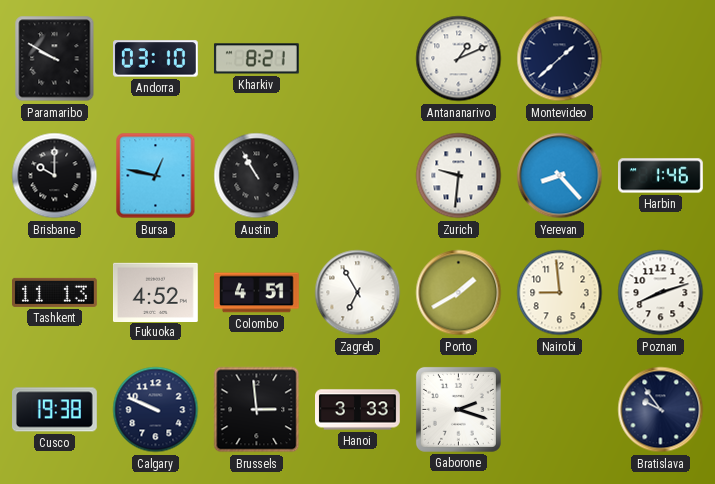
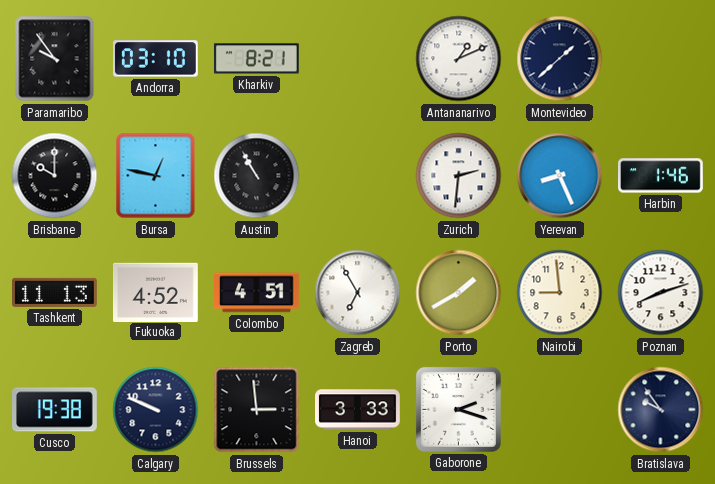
Paramaribo: 9:50 -> 9:54
Zurich: 9:31 -> 2:31
Yerevan: 8:23 -> 8:26
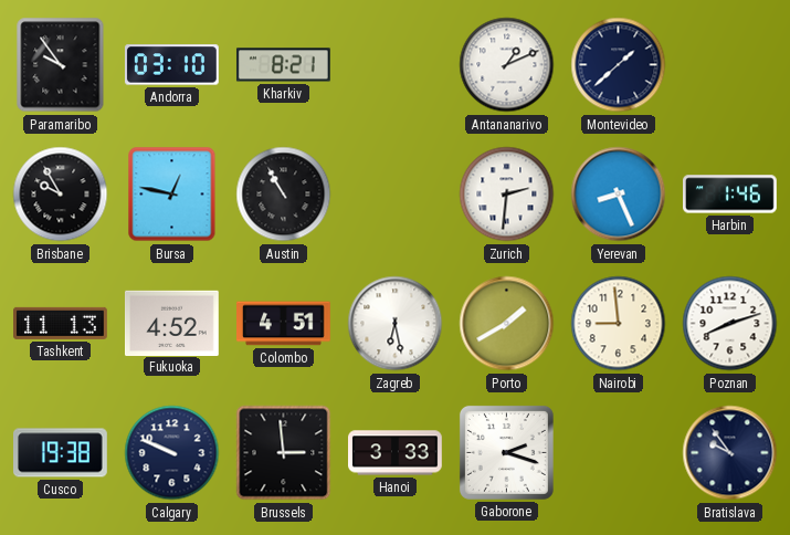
Brisbane: 10:00 -> 9:55
Zagreb: 6:55 -> 6:28
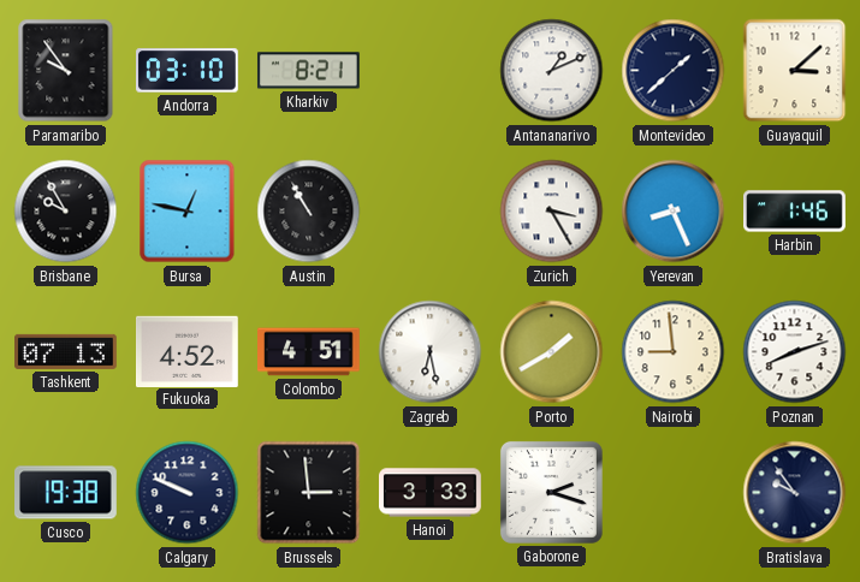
Guayaquil: none -> 3:08
Zurich: 2:31 -> 3:25
Tashkent: 11:13 -> 07:13
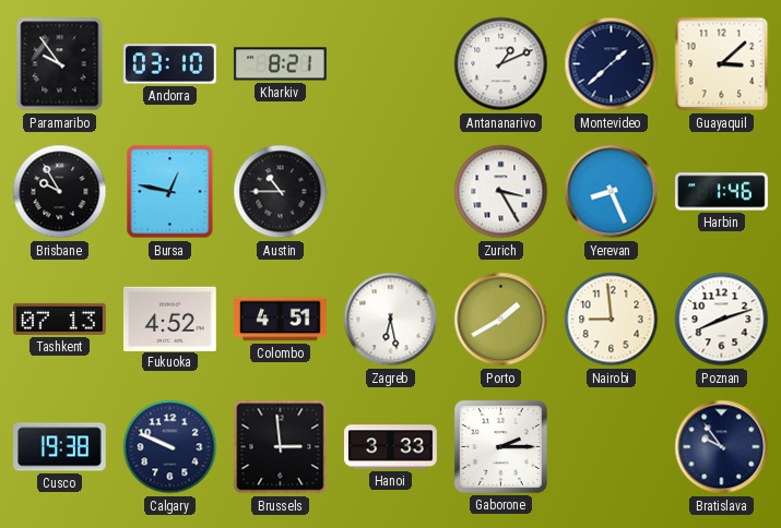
Austin: 10:55 -> 10:45
Gaborone: 2:18 -> 2:15
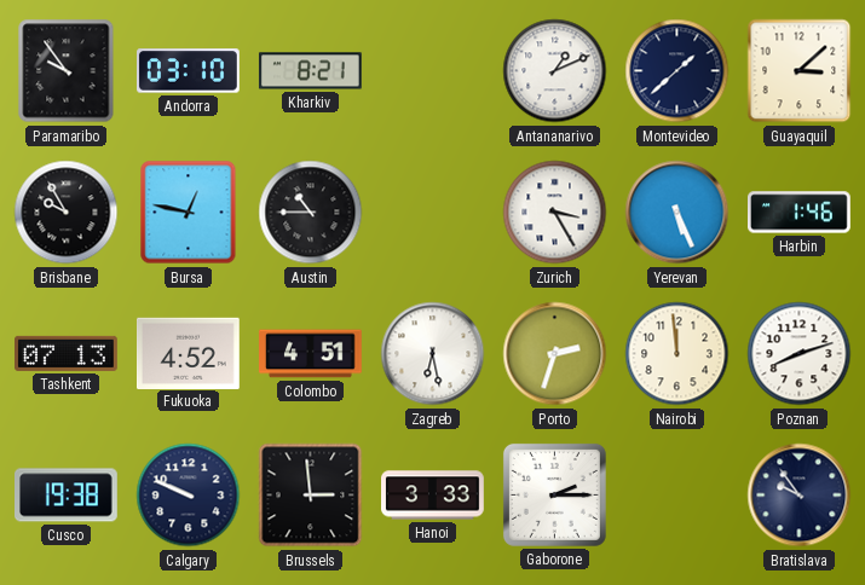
Yerevan: 8:26 -> 5:26
Porto: 1:40 -> 2:33
Nairobi: 8:59 -> 11:59
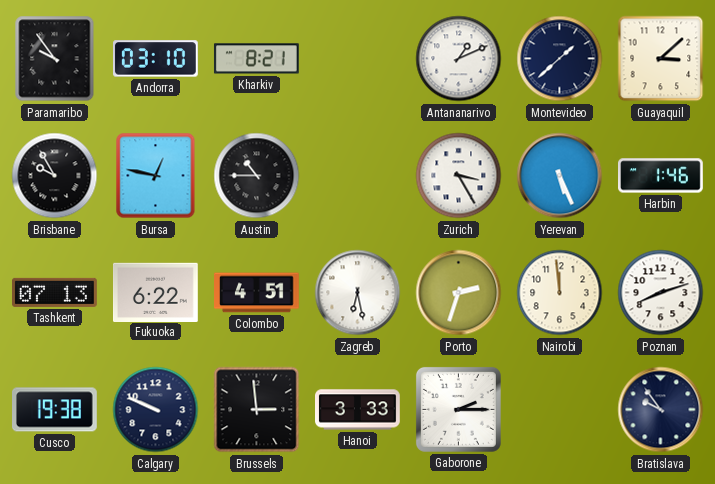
Fukuoka: 4:52 -> 6:22
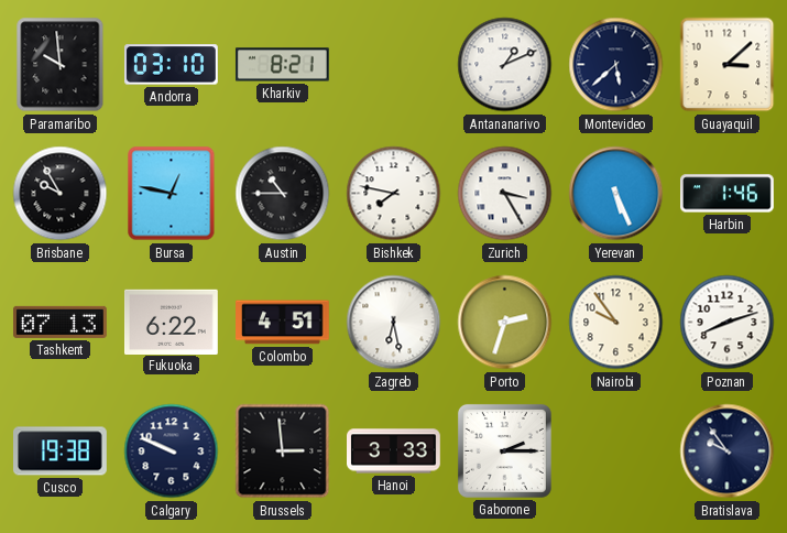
Paramaribo: 9:54 -> 9:59
Montevideo: 1:38 -> 5:38
Bishkek: none -> 7:47
Nairobi: 11:59 -> 9:54
